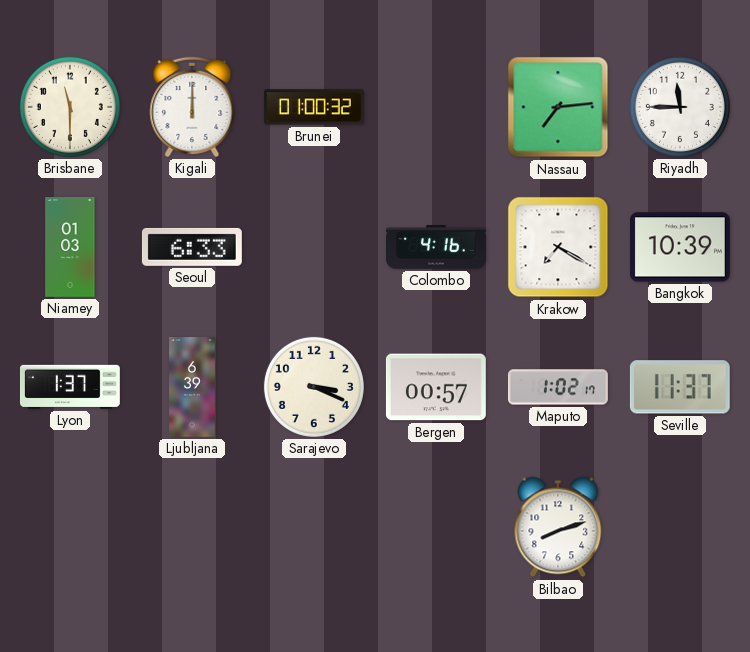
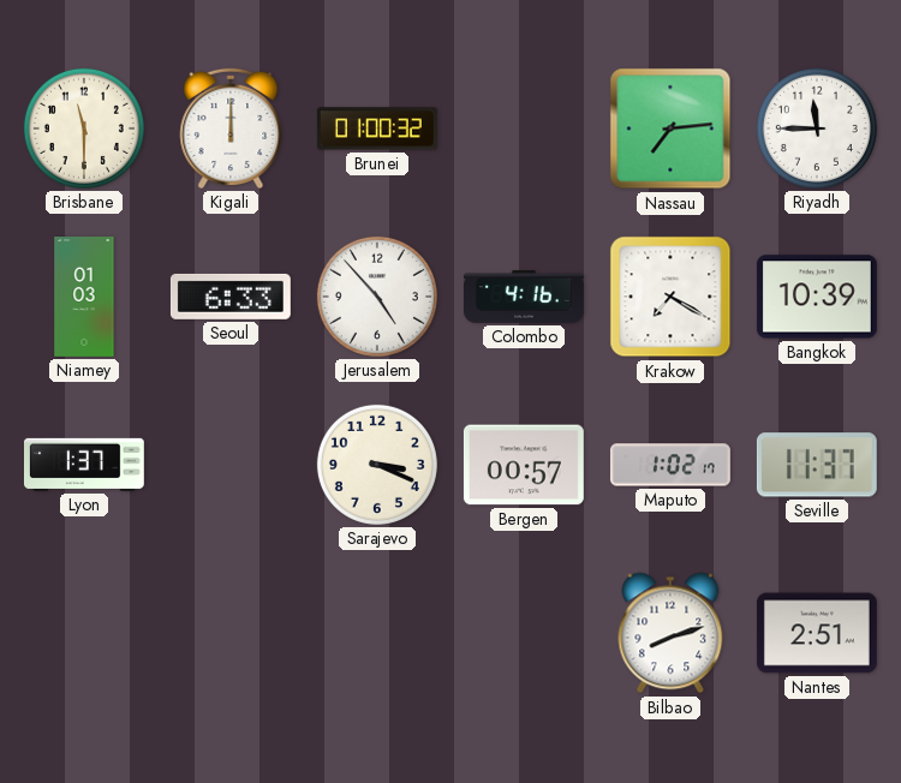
Jerusalem: none -> 4:53
Ljubljana: 6:39 -> none
Nantes: none -> 2:51
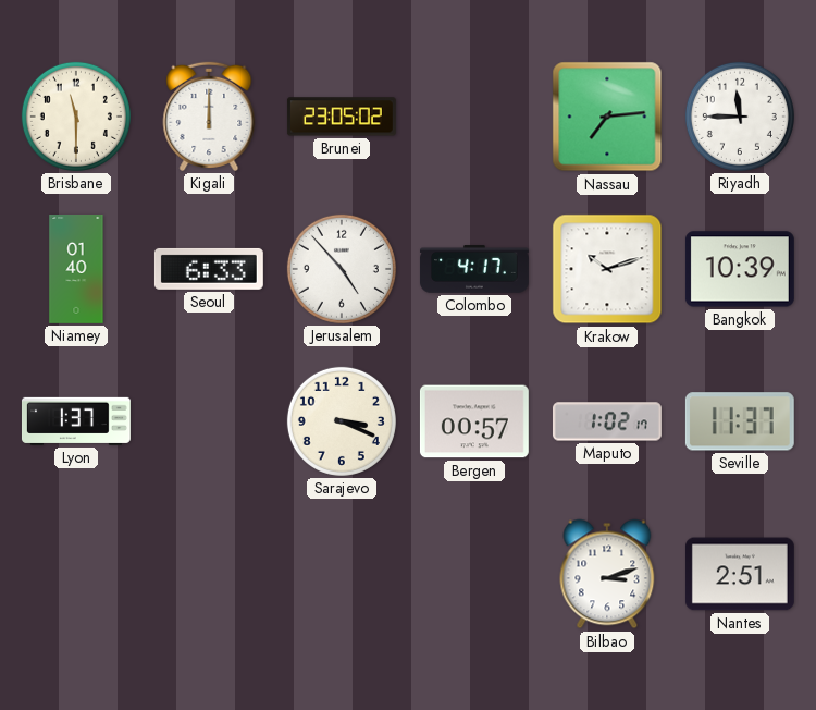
Brunei: 01:00 -> 23:05
Niamey: 01:03 -> 01:40
Colombo: 4:16 -> 4:17
Krakow: 7:20 -> 10:12
Bilbao: 8:12 -> 3:12
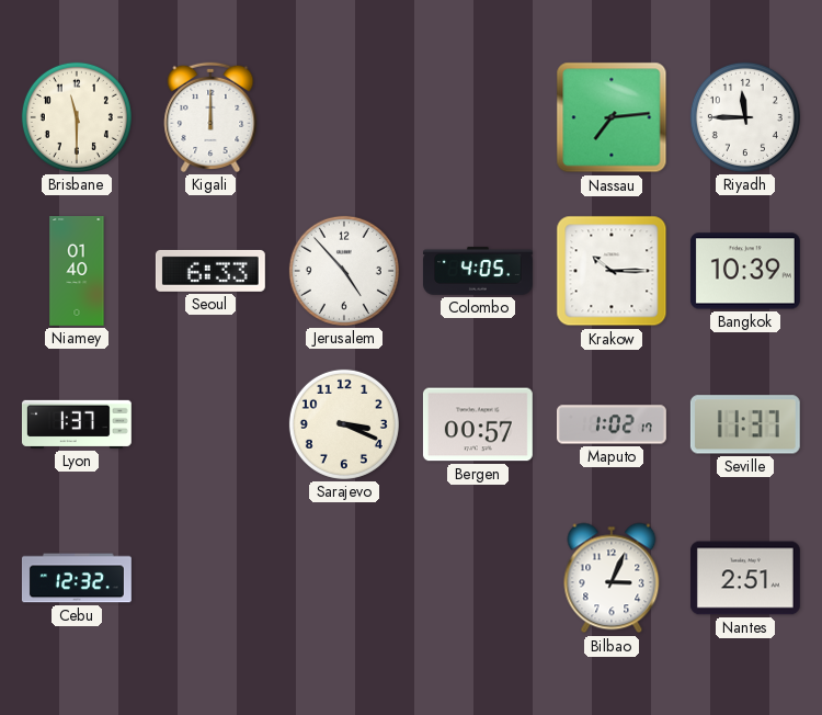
Brunei: 23:05 -> none
Colombo: 4:17 -> 4:05
Krakow: 10:12 -> 10:15
Cebu: none -> 12:32
Bilbao: 3:12 -> 3:04
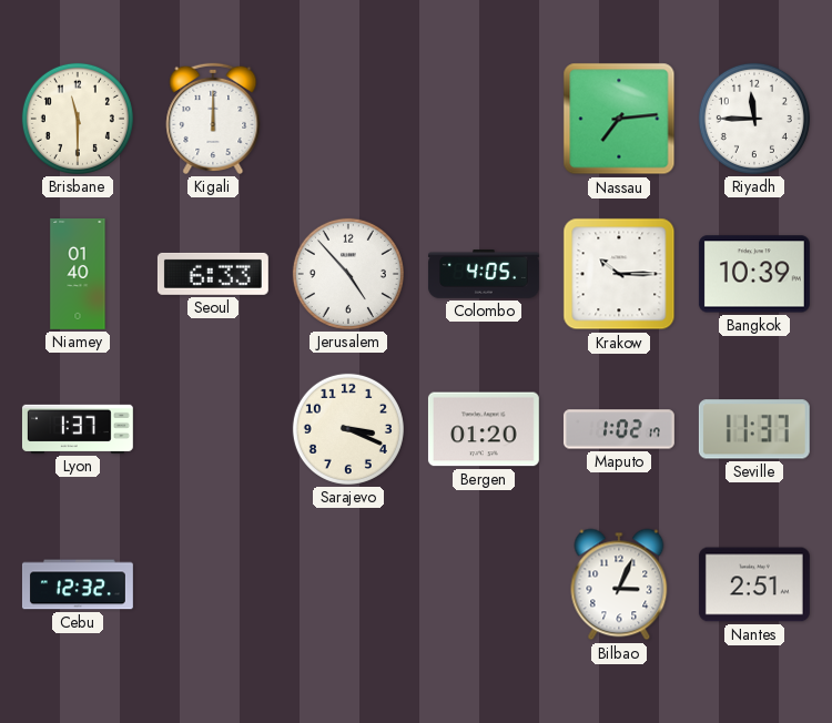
Bergen: 00:57 -> 01:20
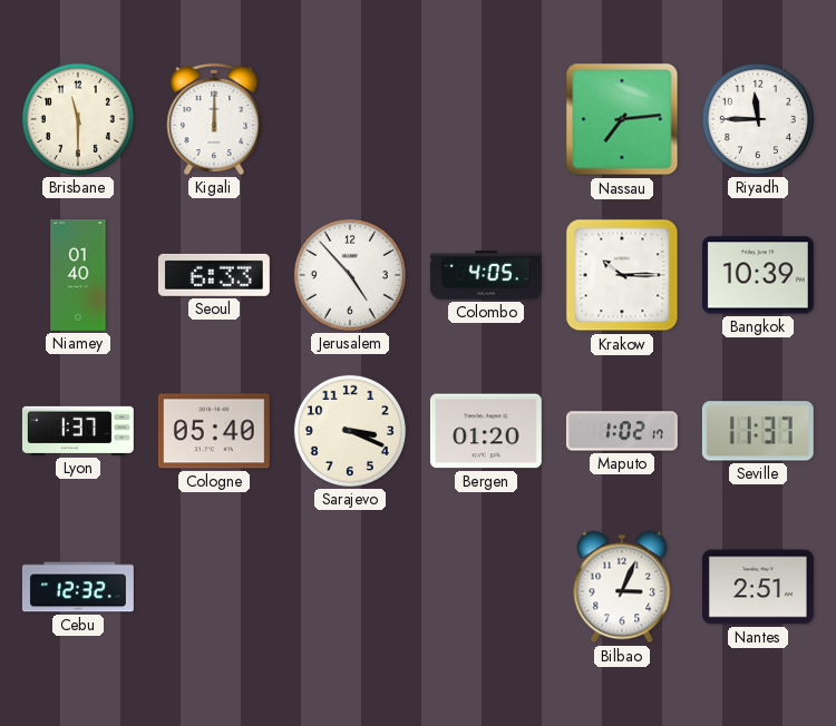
Cologne: none -> 05:40
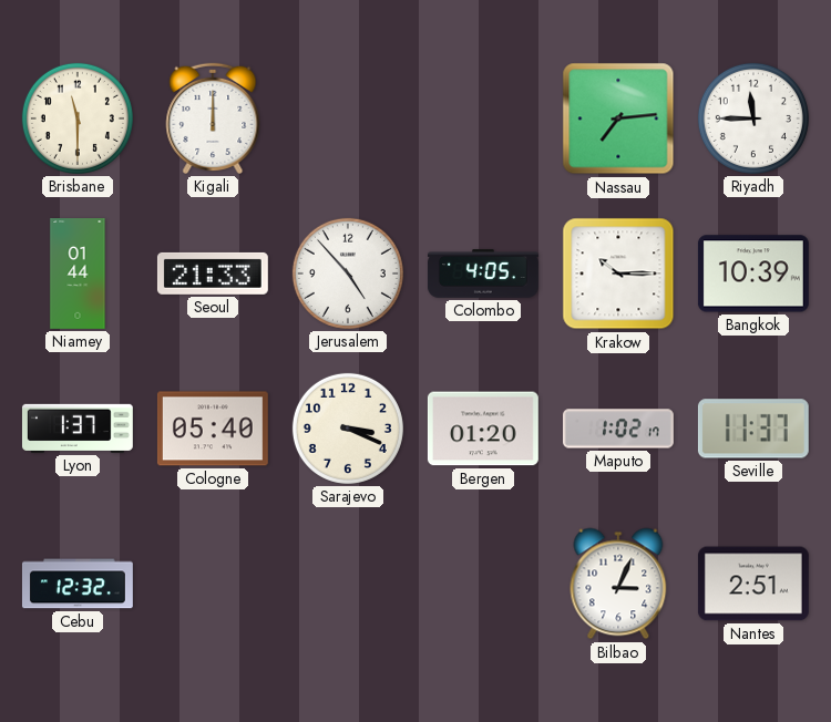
Niamey: 01:40 -> 01:44
Seoul: 6:33 -> 21:33
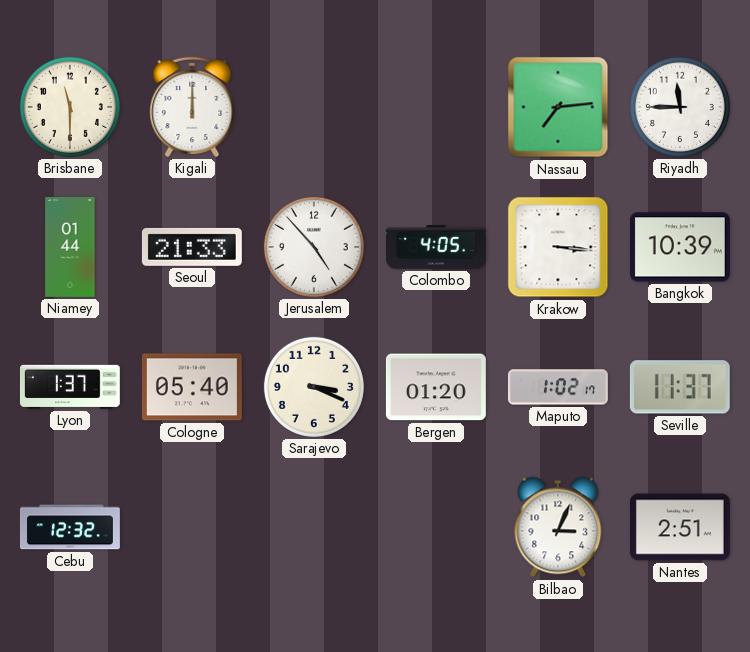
Krakow: 10:15 -> 3:16
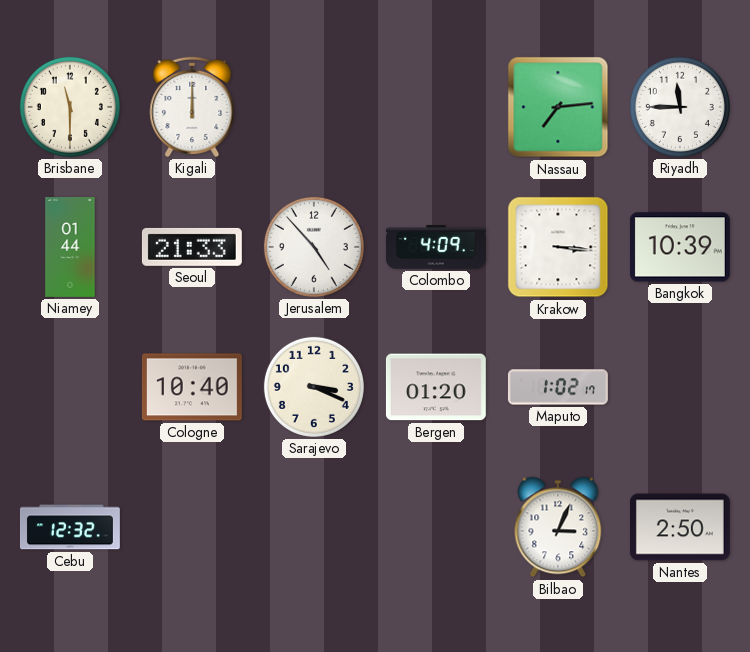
Colombo: 4:05 -> 4:09
Lyon: 1:37 -> none
Cologne: 05:40 -> 10:40
Seville: 11:37 -> none
Nantes: 2:51 -> 2:50
